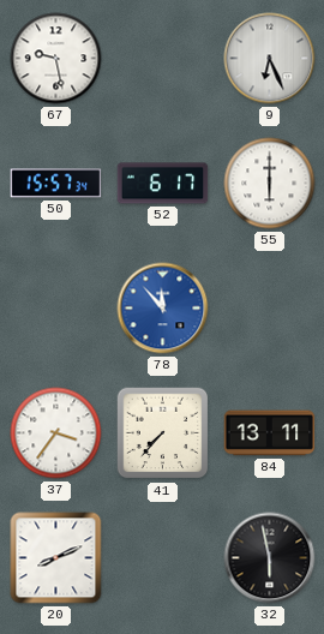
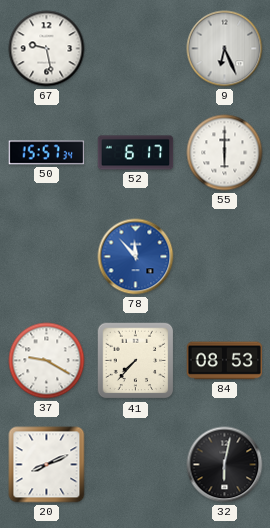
37: 3:36 -> 9:20
84: 13:11 -> 08:53
32: 5:58 -> 6:02
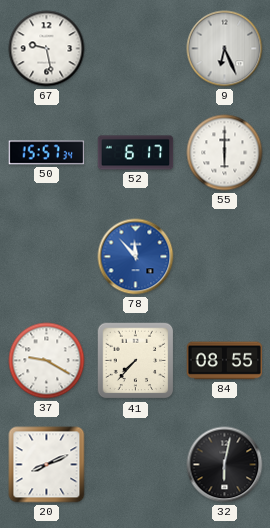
84: 08:53 -> 08:55
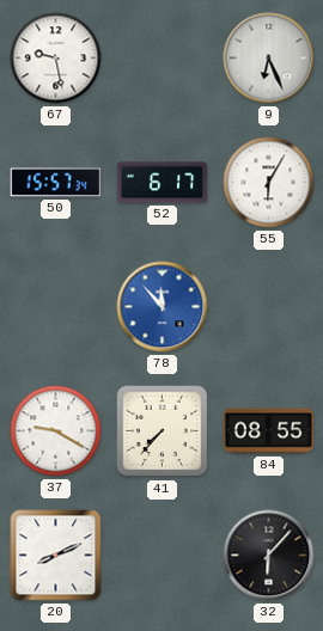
55: 6:00 -> 6:05
32: 6:02 -> 6:07
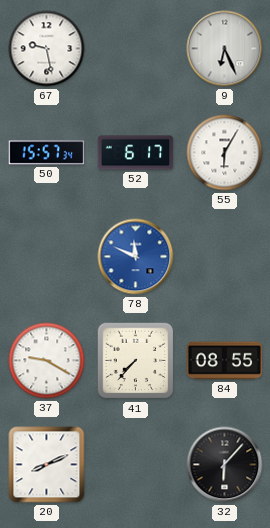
78: 11:53 -> 11:49
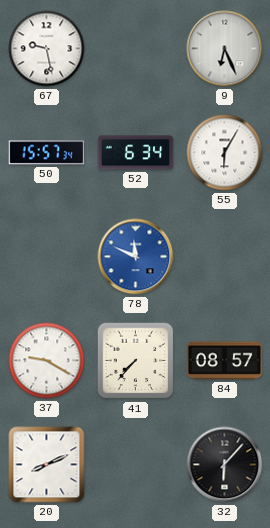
52: 6:17 -> 6:34
84: 08:55 -> 08:57
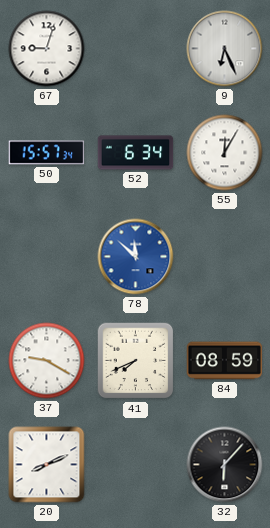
67: 9:28 -> 9:03
55: 6:05 -> 12:05
78: 11:49 -> 11:52
41: 7:37 -> 7:41
84: 08:57 -> 08:59
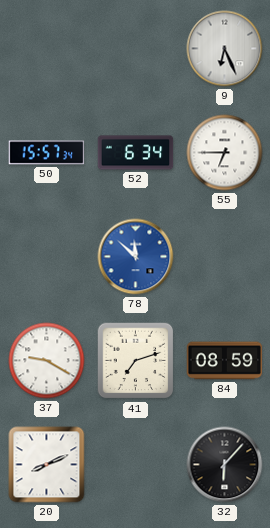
67: 9:03 -> none
55: 12:05 -> 6:45
41: 7:41 -> 7:12
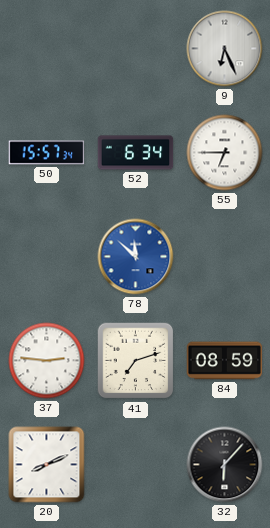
37: 9:20 -> 2:46
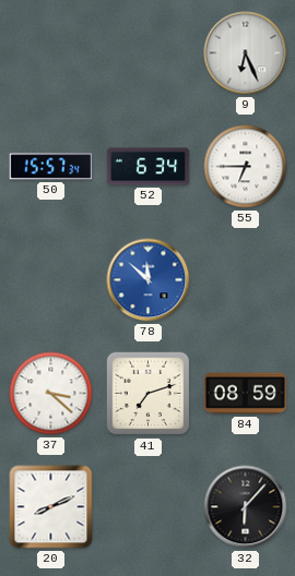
37: 2:46 -> 3:22
